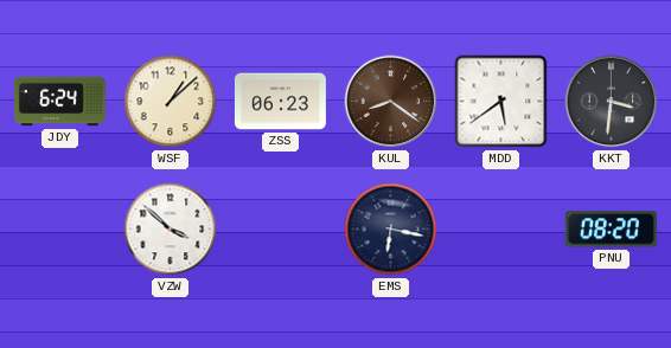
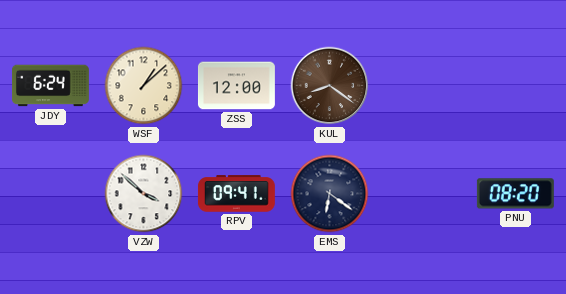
ZSS: 06:23 -> 12:00
MDD: 5:39 -> none
KKT: 3:31 -> none
RPV: none -> 09:41
EMS: 6:17 -> 6:21
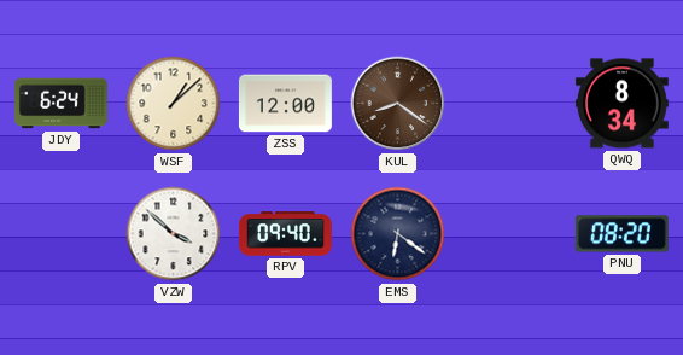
QWQ: none -> 8:34
RPV: 09:41 -> 09:40
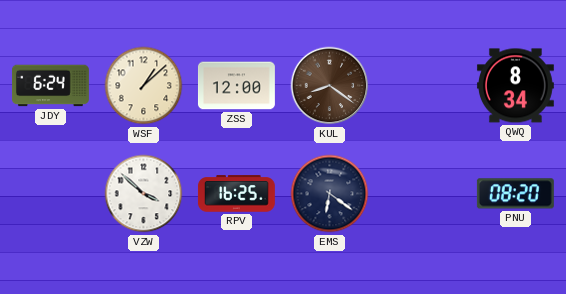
RPV: 09:40 -> 16:25
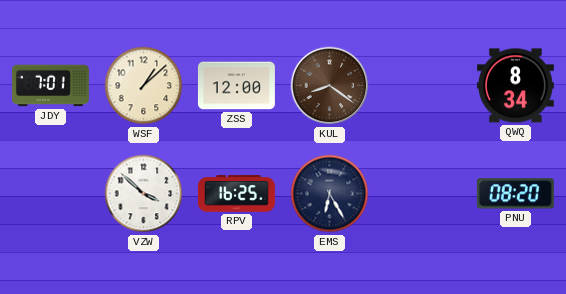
JDY: 6:24 -> 7:01
EMS: 6:21 -> 6:25
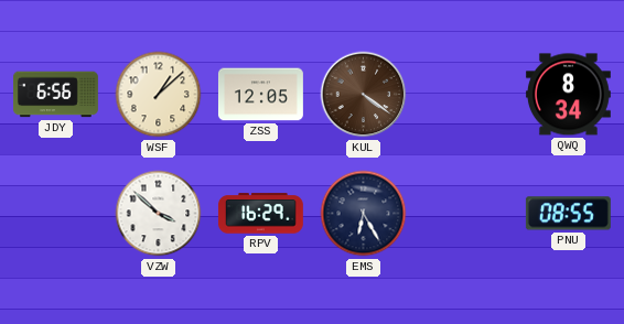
JDY: 7:01 -> 6:56
ZSS: 12:00 -> 12:05
KUL: 8:21 -> 4:21
RPV: 16:25 -> 16:29
PNU: 08:20 -> 08:55
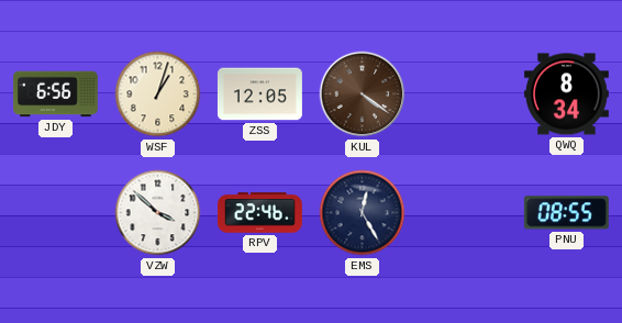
WSF: 1:08 -> 1:03
RPV: 16:29 -> 22:46
EMS: 6:25 -> 12:25
